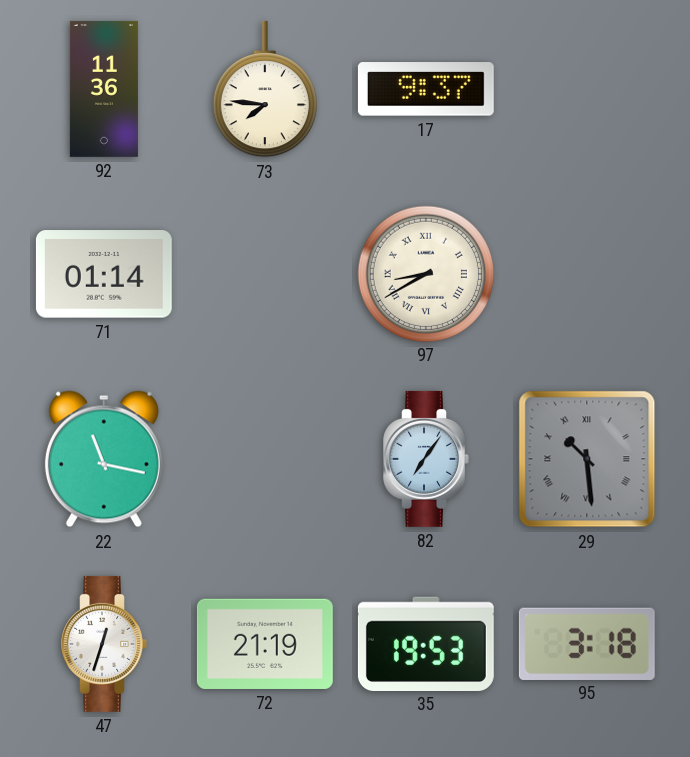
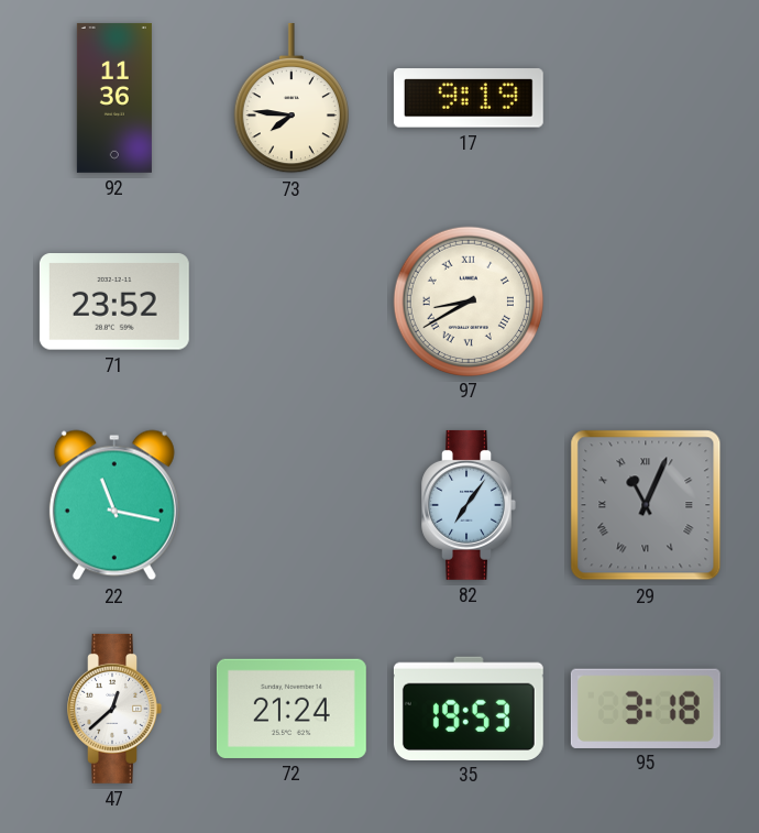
17: 9:37 -> 9:19
71: 01:14 -> 23:52
29: 10:29 -> 11:04
47: 12:33 -> 12:38
72: 21:19 -> 21:24
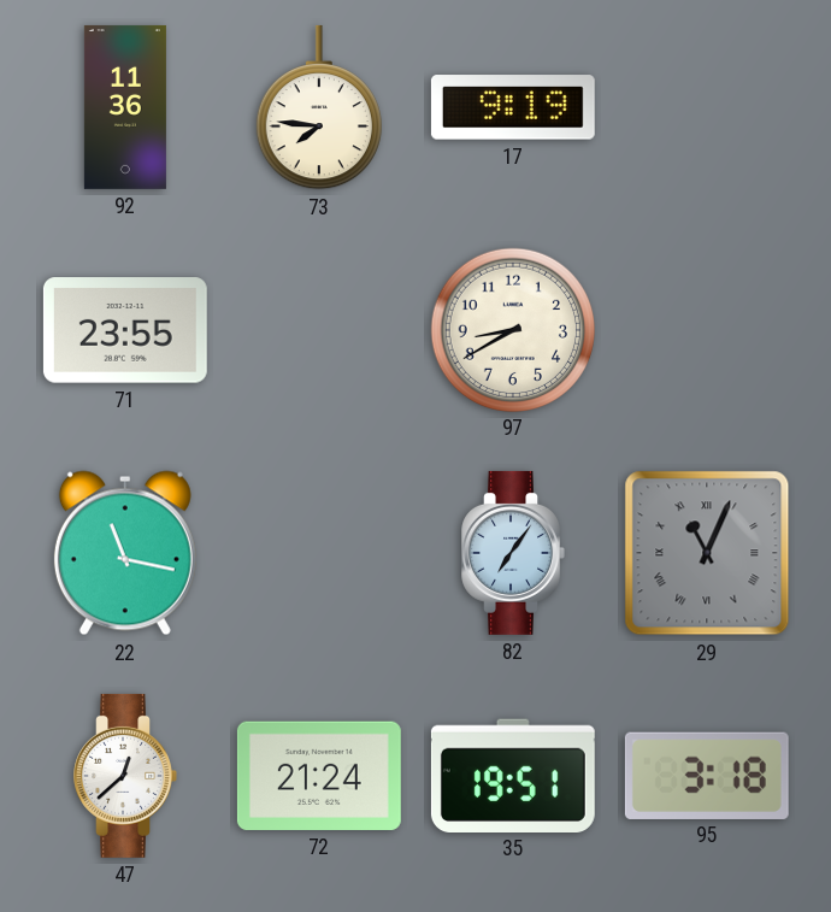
71: 23:52 -> 23:55
97 numerals: Roman -> Arabic
35: 19:53 -> 19:51
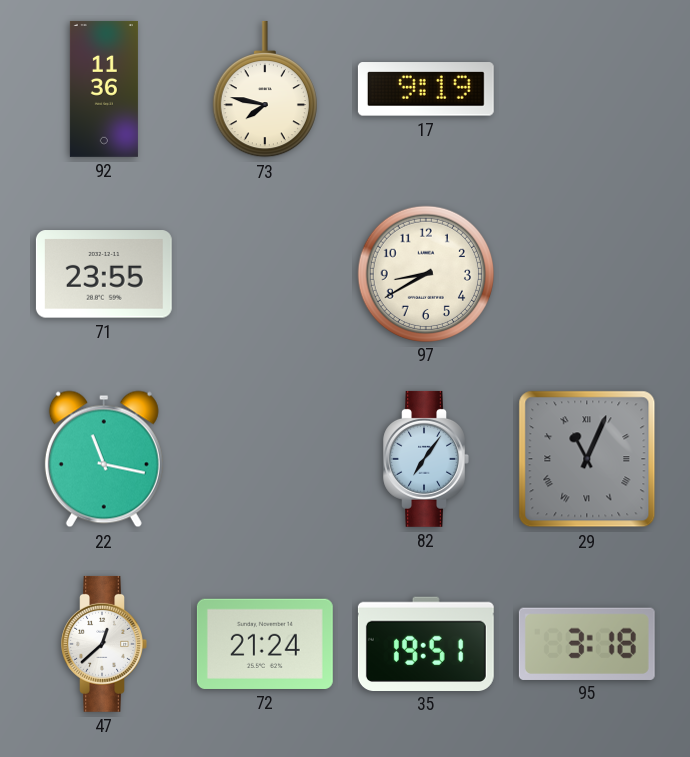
73: 7:46 -> 7:47
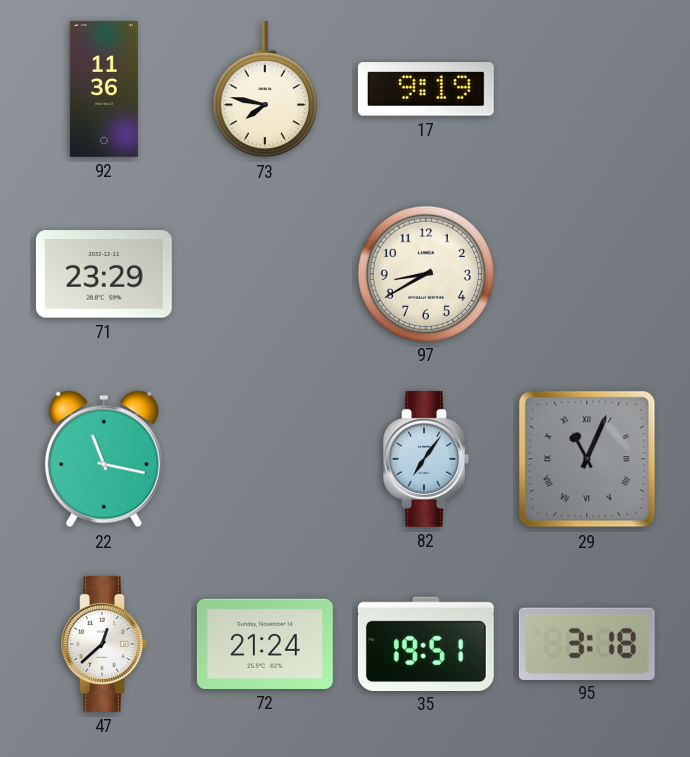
71: 23:55 -> 23:29
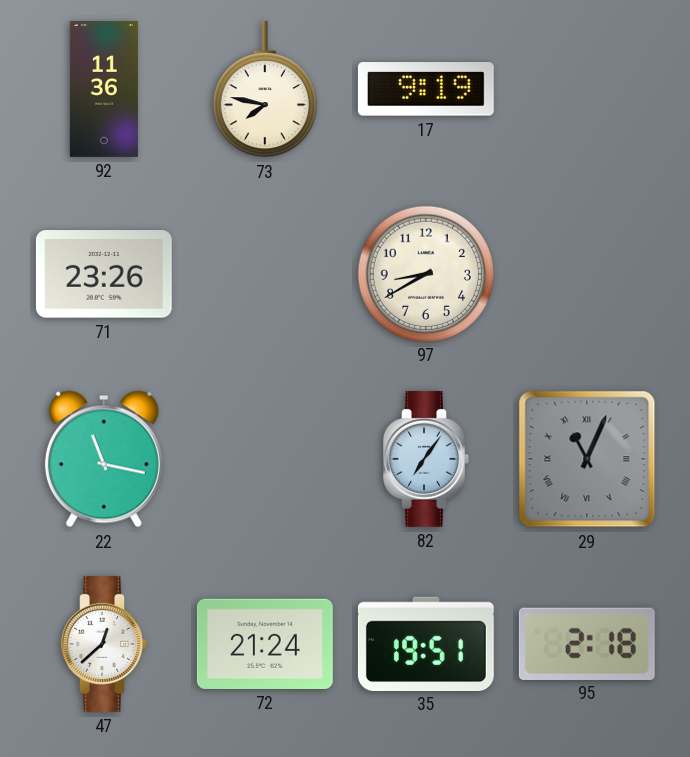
71: 23:29 -> 23:26
95: 3:18 -> 2:18
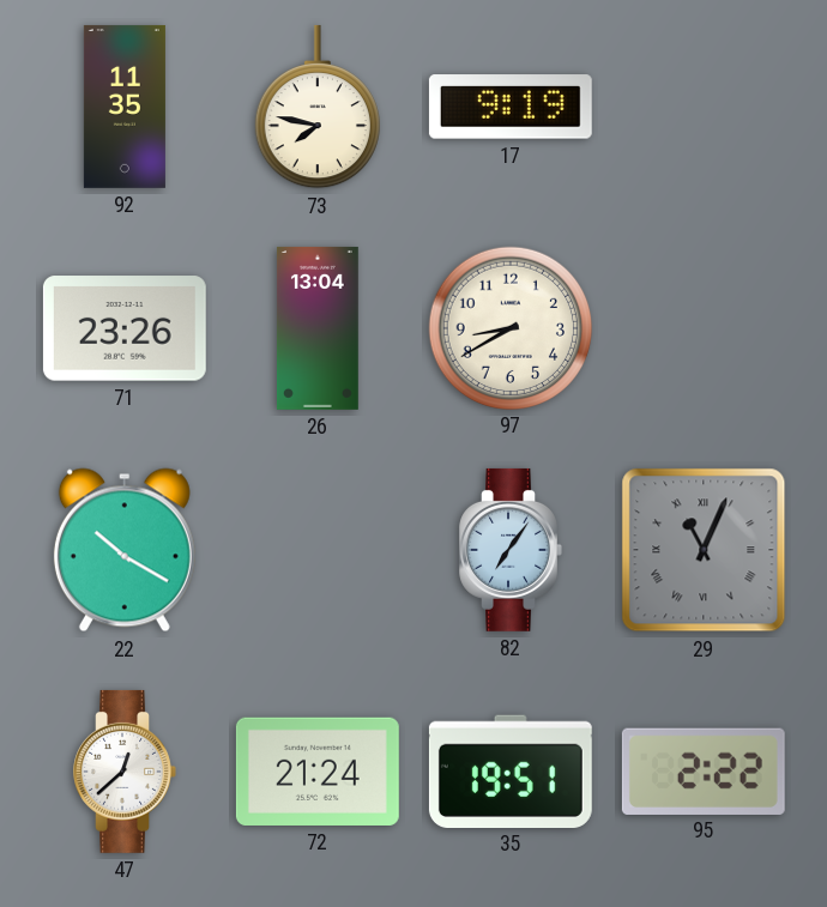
92: 11:36 -> 11:35
26: none -> 13:04
22: 11:17 -> 10:20
95: 2:18 -> 2:22
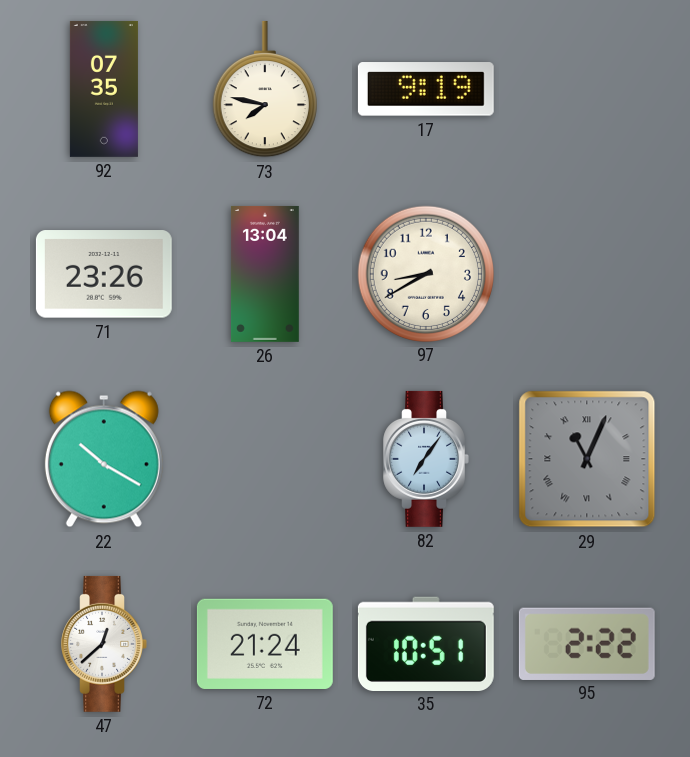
92: 11:35 -> 07:35
35: 19:51 -> 10:51
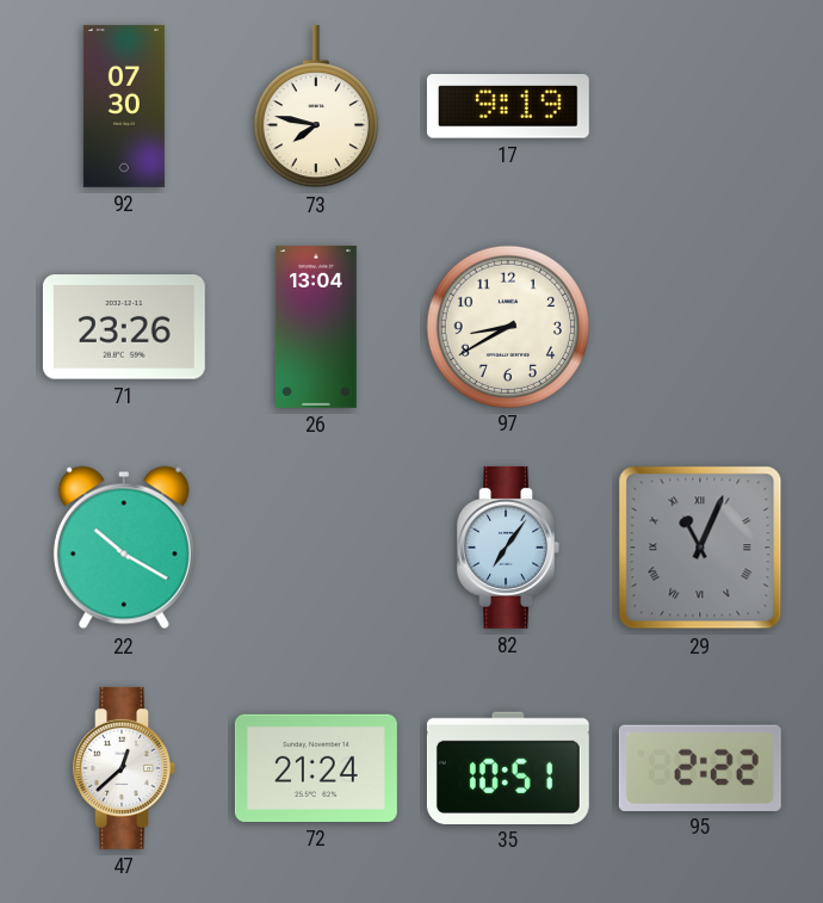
92: 07:35 -> 07:30
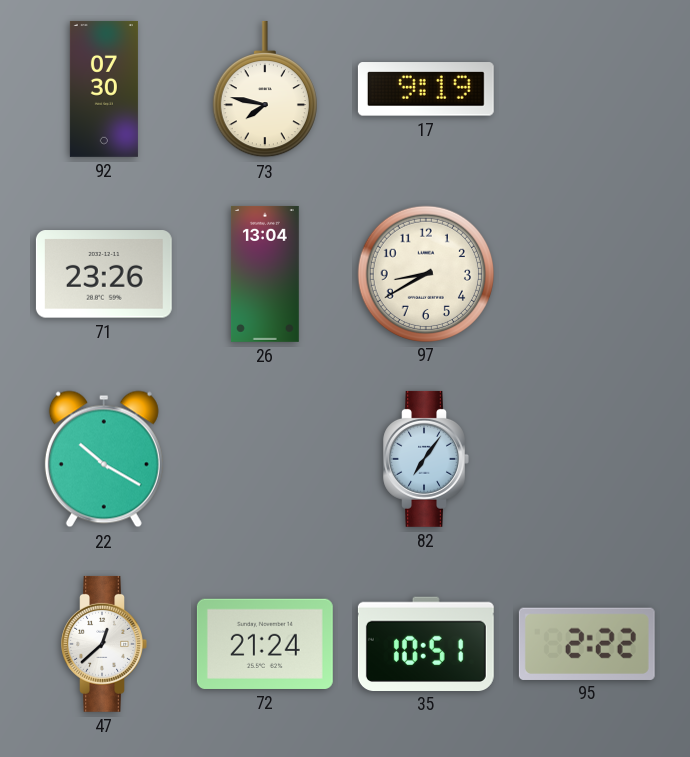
29: 11:04 -> none
